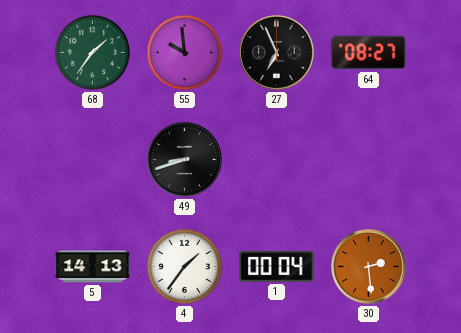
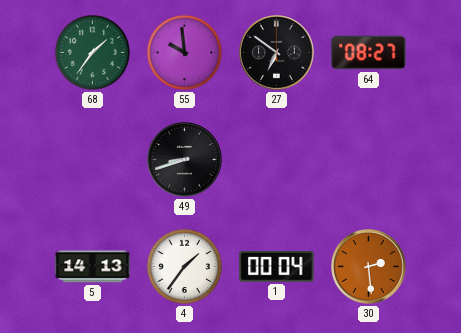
27: 6:56 -> 6:51
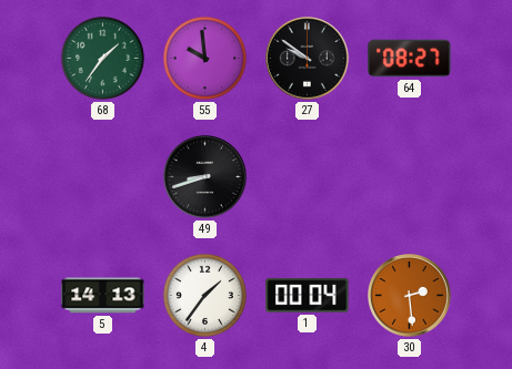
27: 6:51 -> 9:51
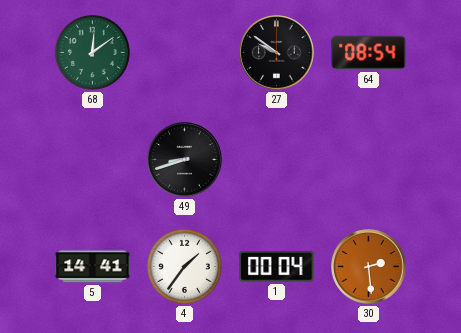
68: 1:36 -> 12:09
55: 9:59 -> none
64: 08:27 -> 08:54
5: 14:13 -> 14:41
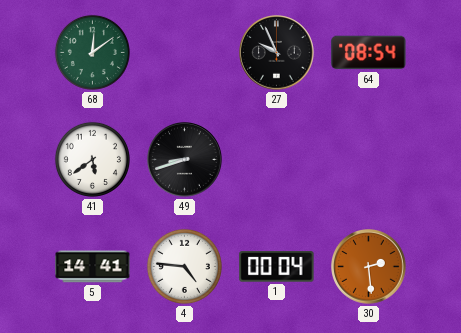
27: 9:51 -> 9:56
41: none -> 5:39
4: 1:36 -> 4:46
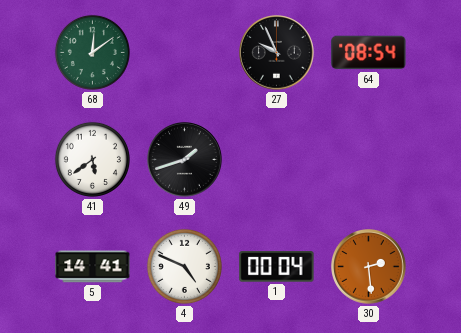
49: 8:42 -> 1:42
4: 4:46 -> 4:49
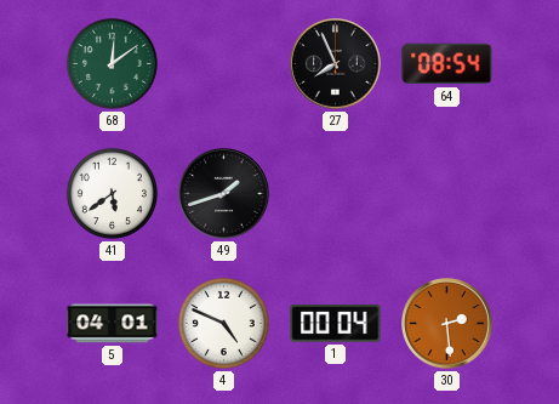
27: 9:56 -> 7:56
5: 14:41 -> 04:01
